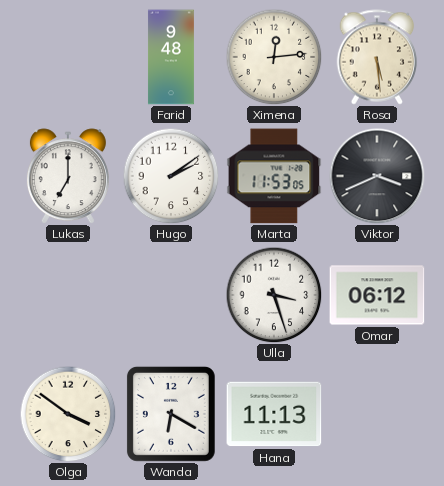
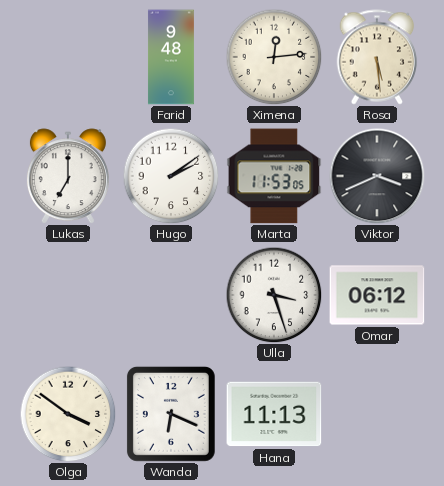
Wanda: 6:20 -> 6:19
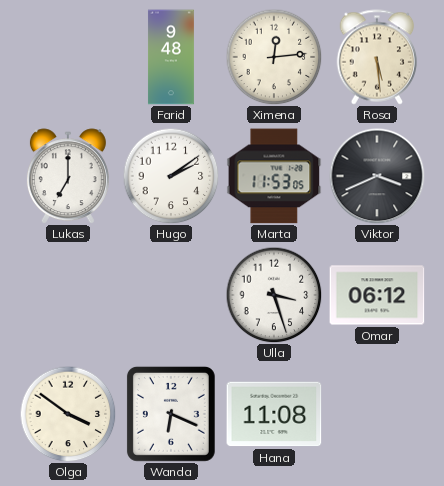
Hana: 11:13 -> 11:08
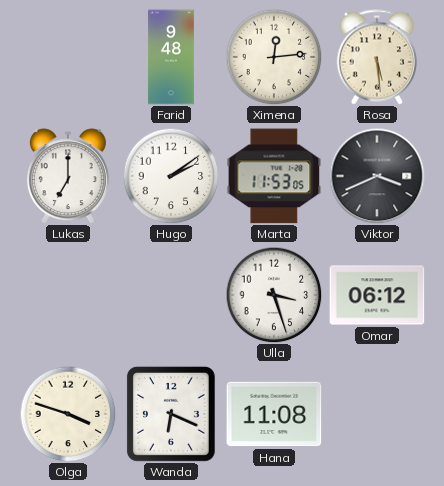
Olga: 3:51 -> 3:48
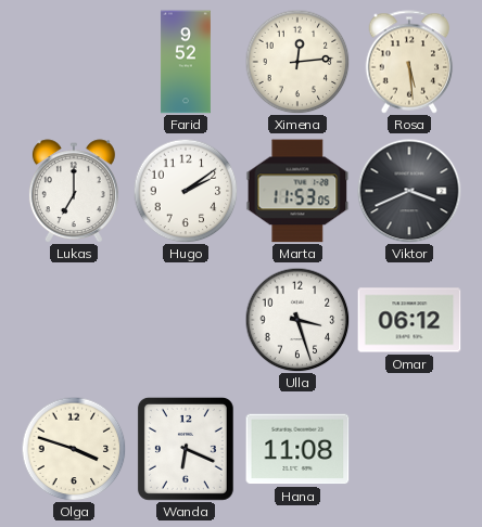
Farid: 9:48 -> 9:52
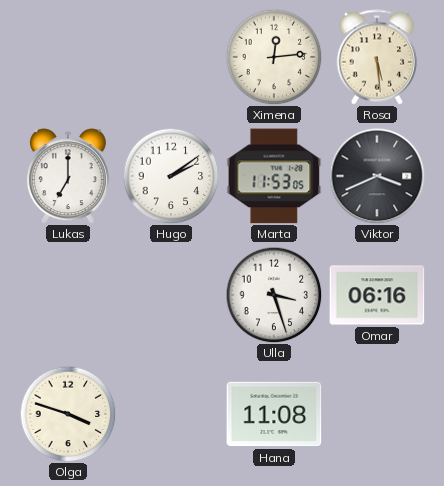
Farid: 9:52 -> none
Omar: 06:12 -> 06:16
Wanda: 6:19 -> none
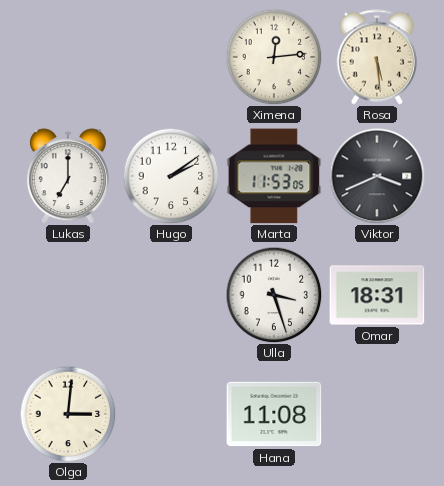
Omar: 06:16 -> 18:31
Olga: 3:48 -> 3:01
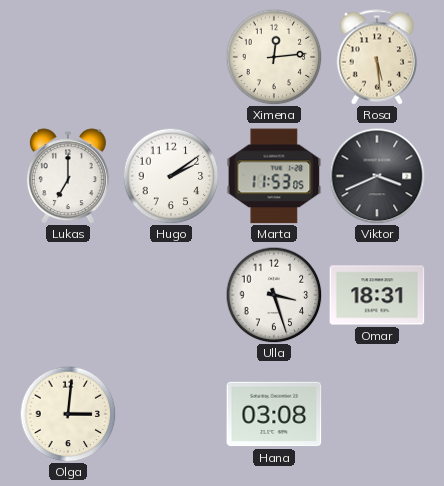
Hana: 11:08 -> 03:08
